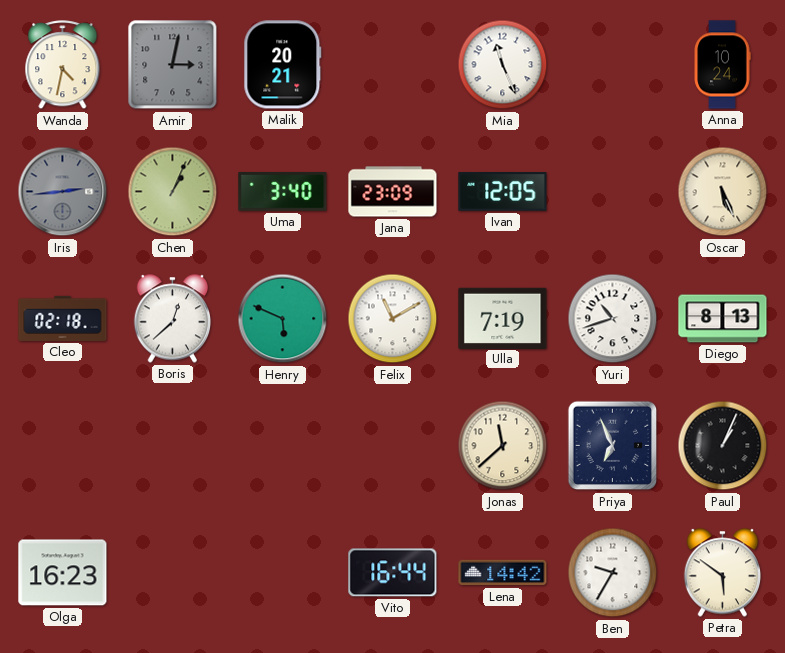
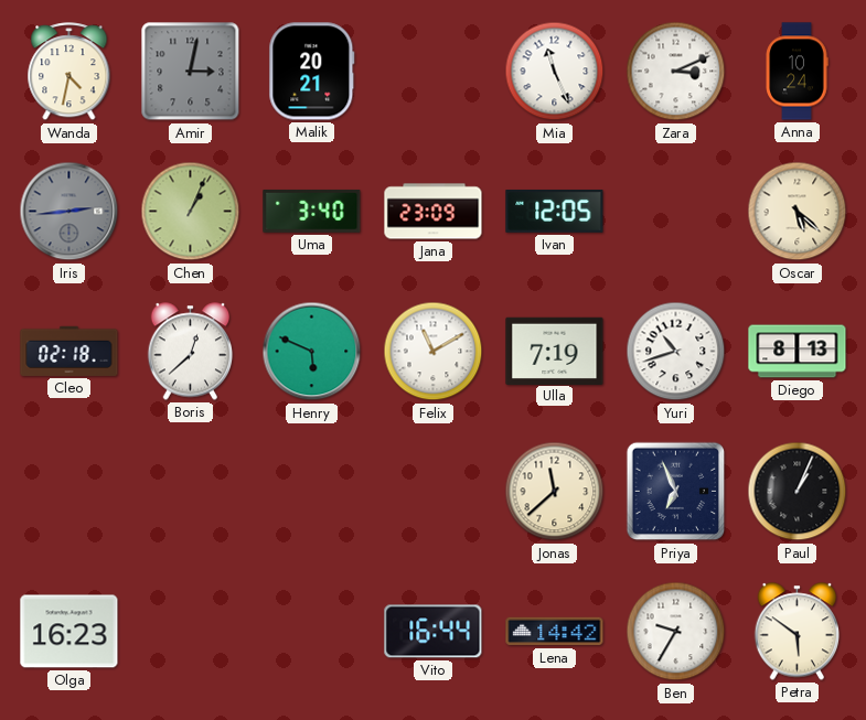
Zara: none -> 3:11
Oscar: 5:26 -> 5:22
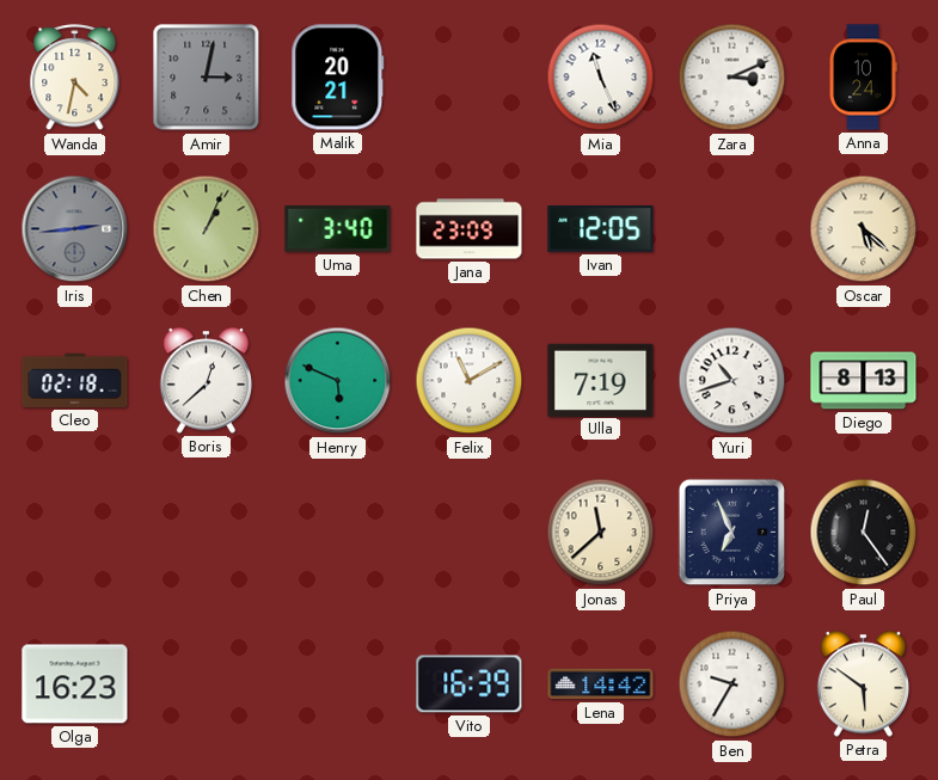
Paul: 1:04 -> 12:24
Vito: 16:44 -> 16:39
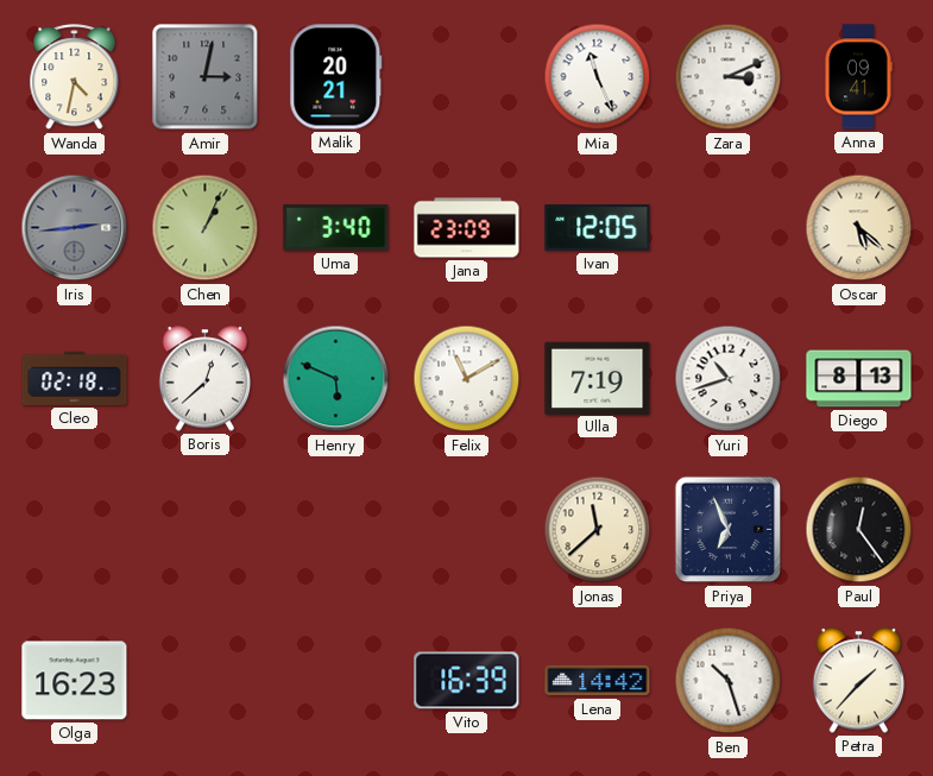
Anna: 10:24 -> 09:41
Ben: 9:35 -> 10:27
Petra: 5:51 -> 1:37
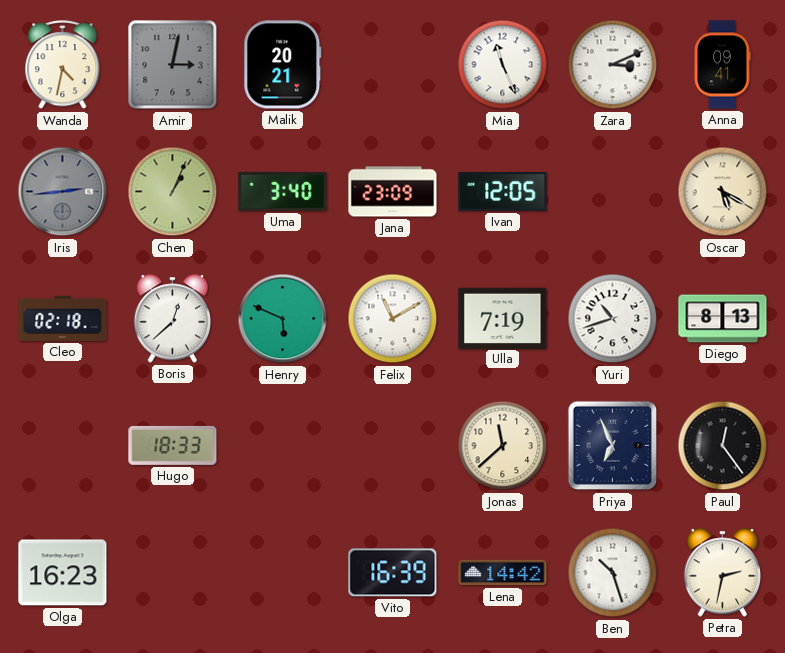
Oscar: 5:22 -> 5:20
Hugo: none -> 18:33
Petra: 1:37 -> 2:32
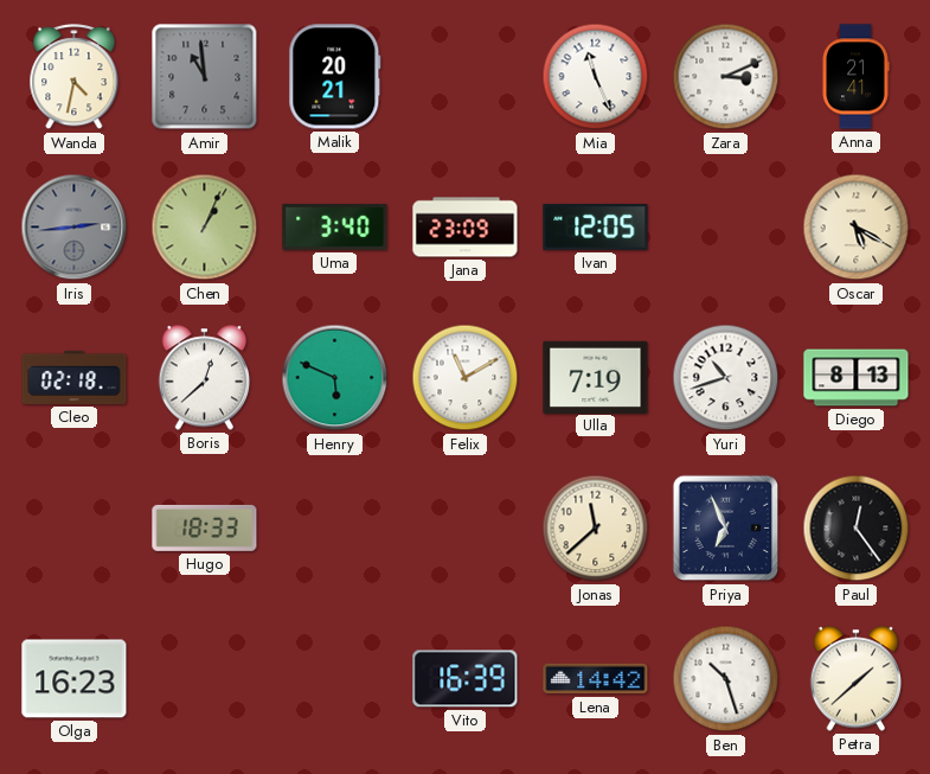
Amir: 3:02 -> 10:59
Anna: 09:41 -> 21:41
Petra: 2:32 -> 1:38
